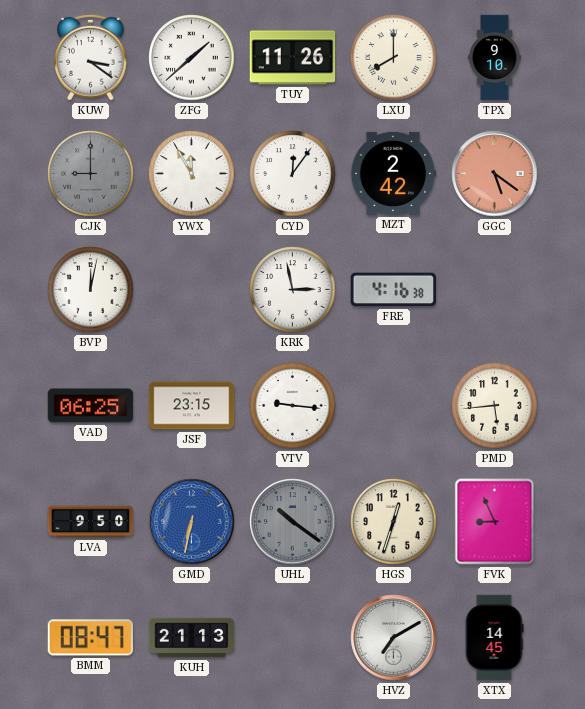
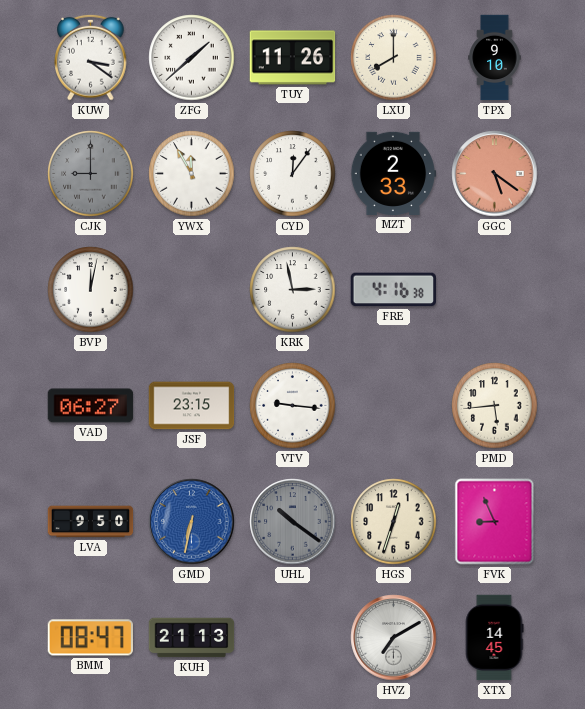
MZT: 2:42 -> 2:33
VAD: 06:25 -> 06:27
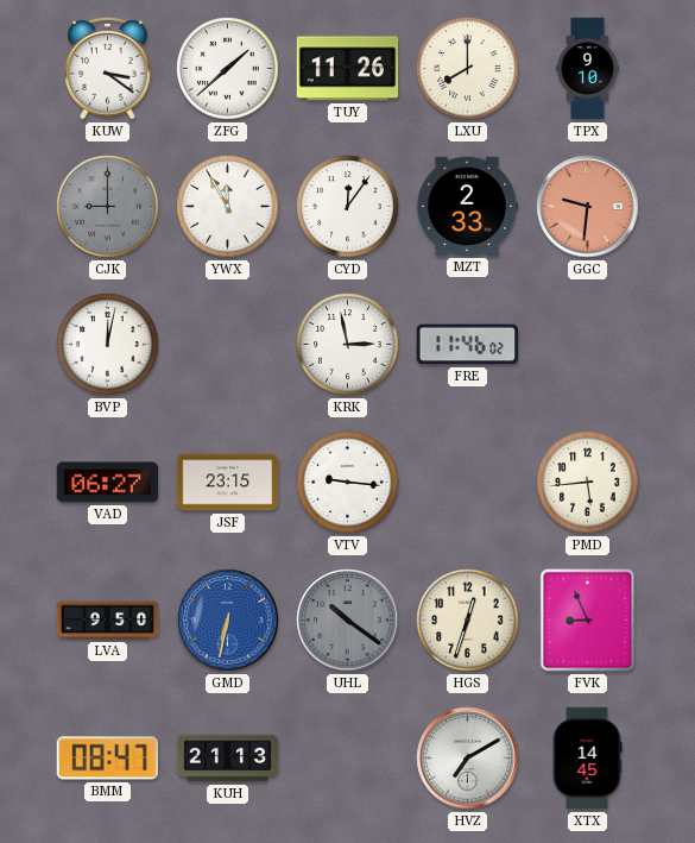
GGC: 5:21 -> 9:31
FRE: 4:16 -> 11:46
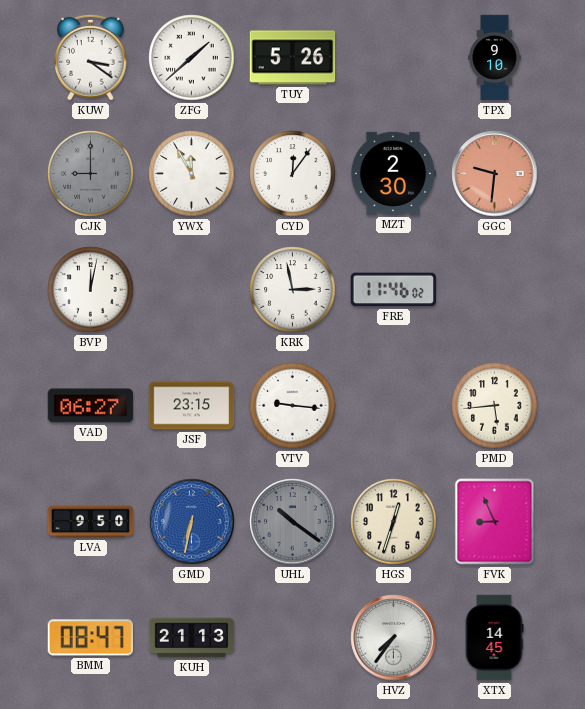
TUY: 11:26 -> 5:26
LXU: 8:00 -> none
MZT: 2:33 -> 2:30
HVZ: 7:10 -> 7:36
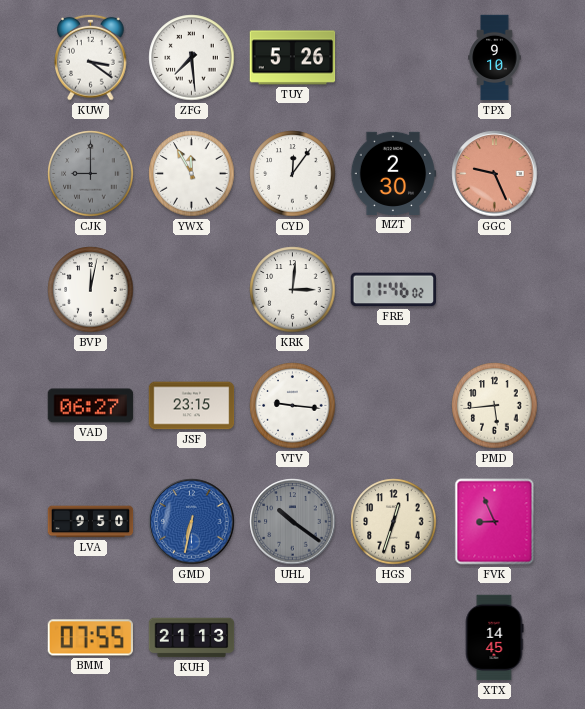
ZFG: 1:38 -> 7:29
GGC: 9:31 -> 9:26
KRK: 2:58 -> 3:01
BMM: 08:47 -> 07:55
HVZ: 7:36 -> none
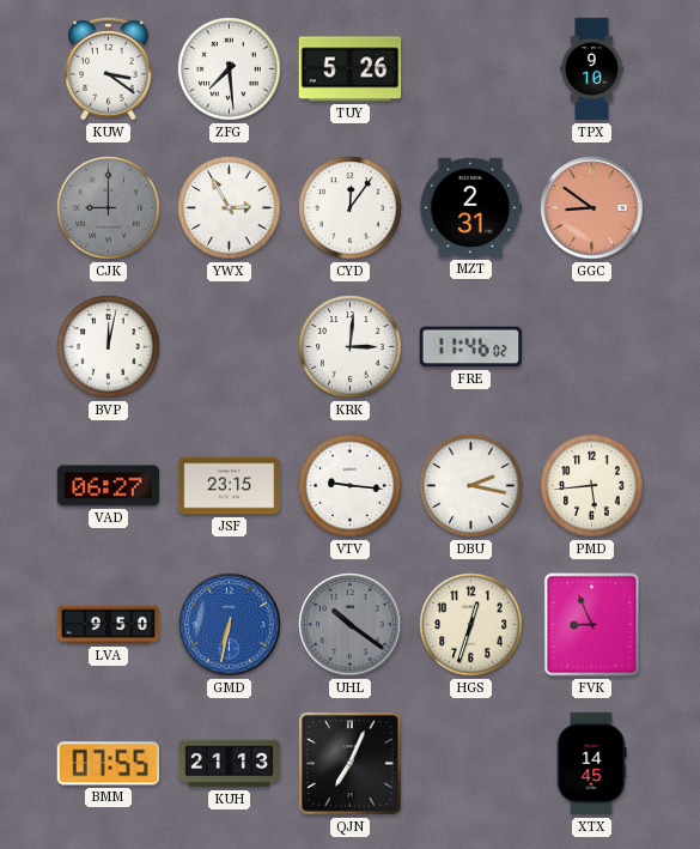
YWX: 11:55 -> 2:55
MZT: 2:30 -> 2:31
GGC: 9:26 -> 8:51
DBU: none -> 2:17
QJN: none -> 7:04
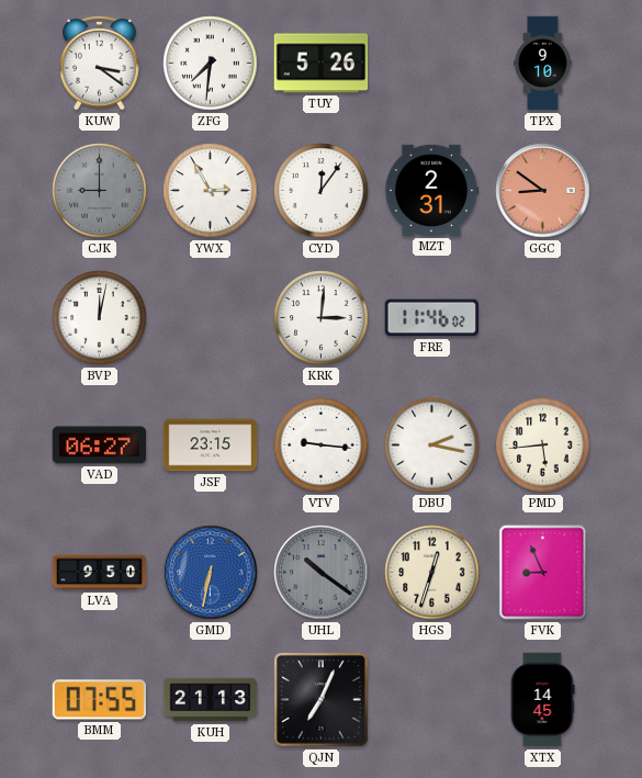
ZFG: 7:29 -> 7:31
